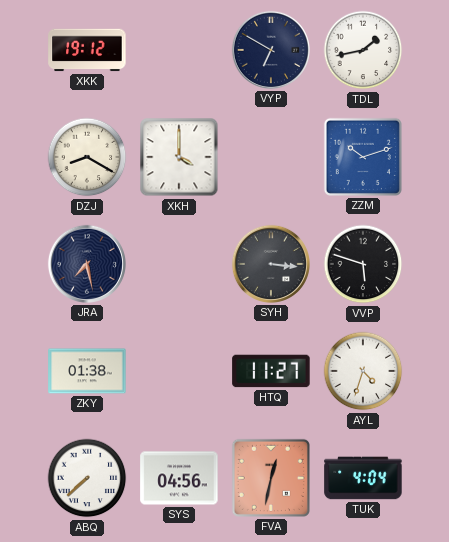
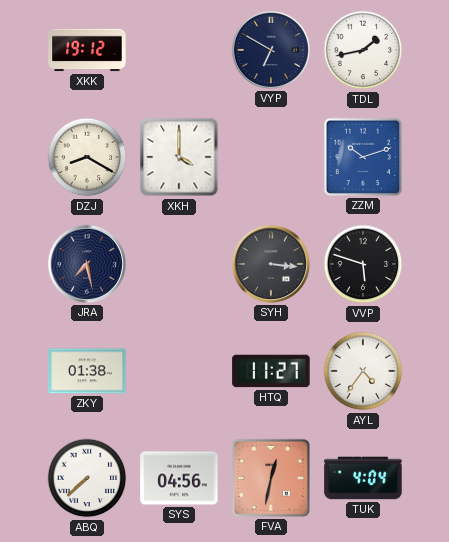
AYL: 4:33 -> 4:36
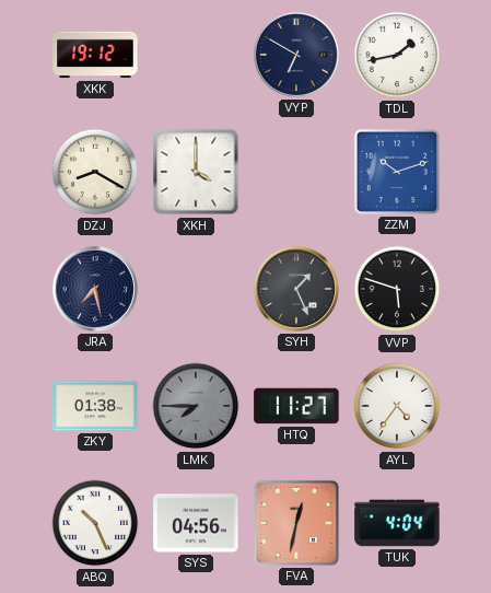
SYH: 3:16 -> 1:26
LMK: none -> 7:45
ABQ: 7:38 -> 10:26
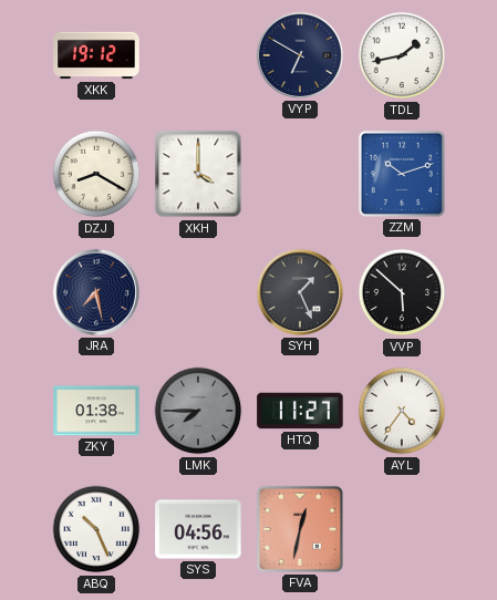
VVP: 5:48 -> 5:52
TUK: 4:04 -> none
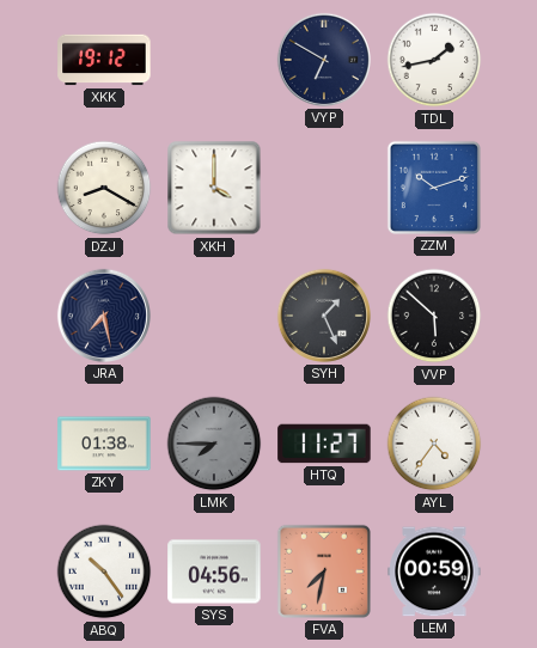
ABQ: 10:26 -> 10:24
FVA: 12:32 -> 7:32
LEM: none -> 00:59
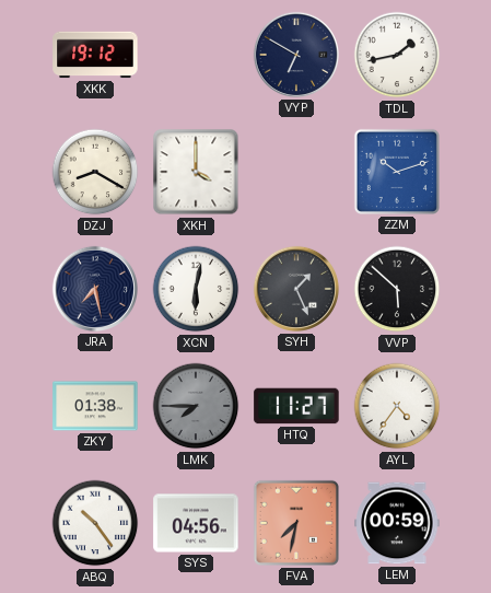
XCN: none -> 6:02
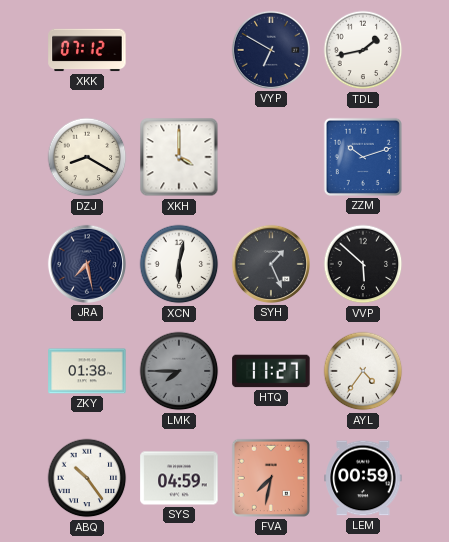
XKK: 19:12 -> 07:12
SYS: 04:56 -> 04:59
